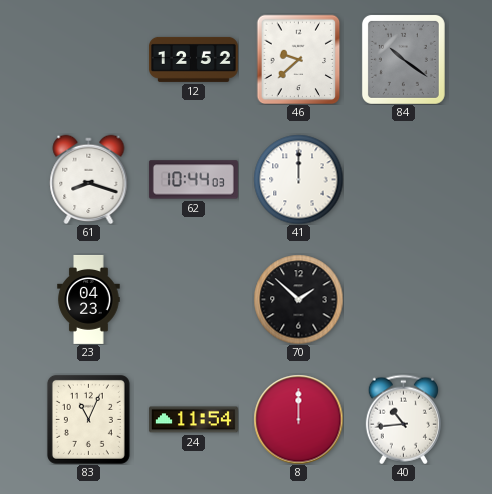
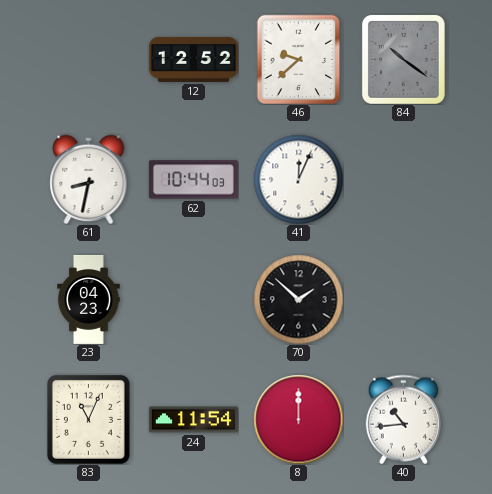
61: 8:18 -> 8:32
41: 12:00 -> 12:04
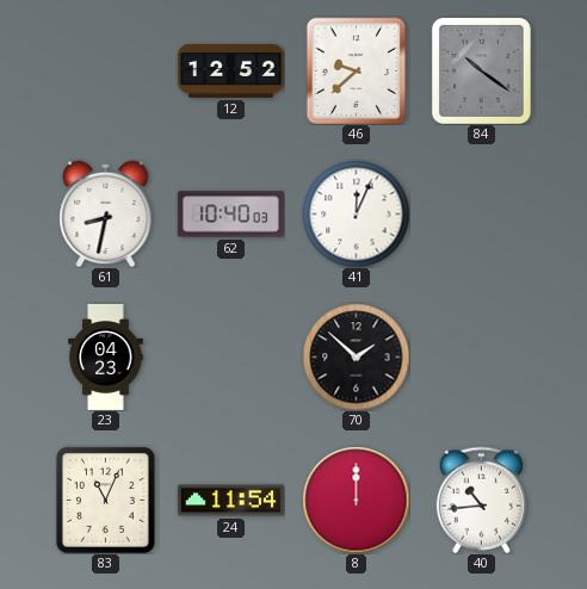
62: 10:44 -> 10:40
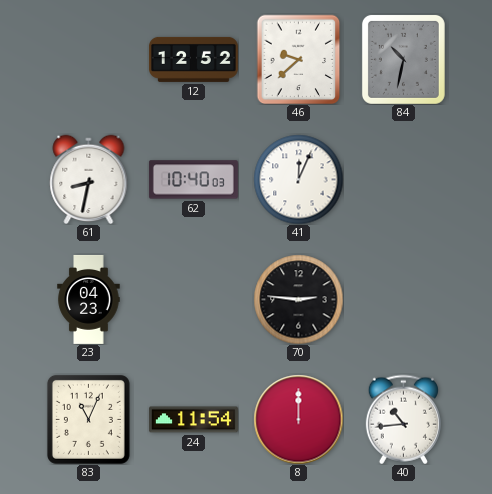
84: 10:21 -> 10:32
70: 1:52 -> 2:46
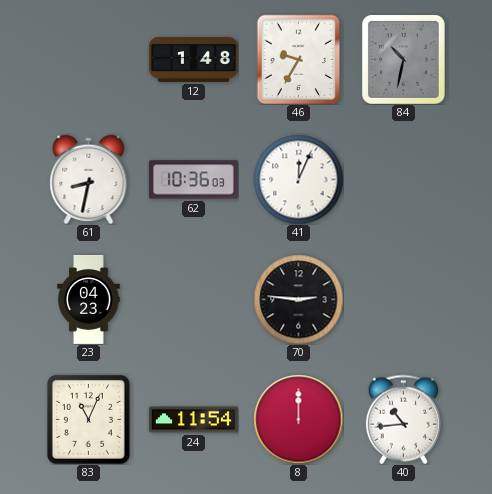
12: 12:52 -> 1:48
46: 9:38 -> 9:35
62: 10:40 -> 10:36
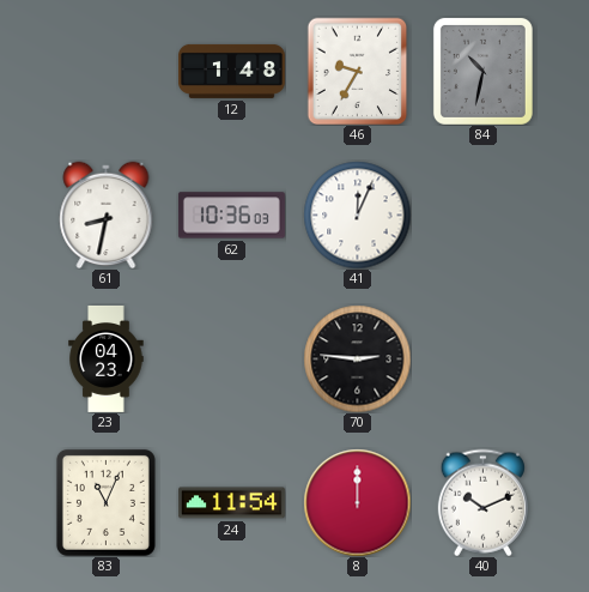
40: 10:44 -> 10:11
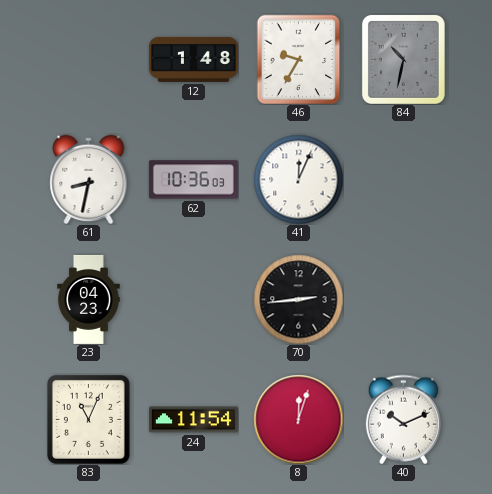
70: 2:46 -> 2:44
8: 12:00 -> 12:03
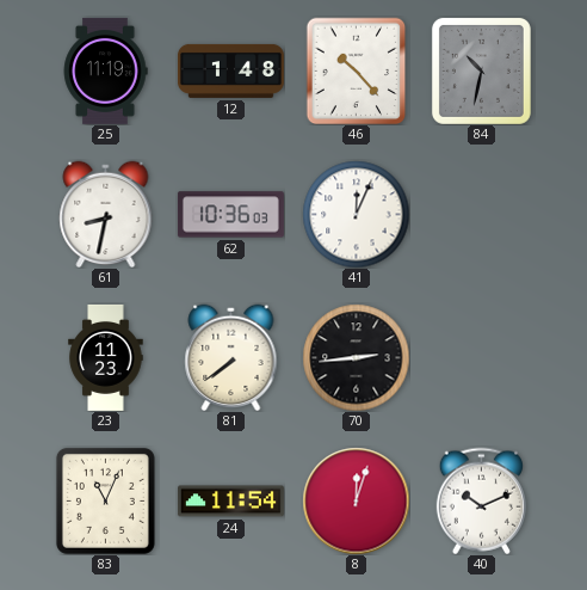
25: none -> 11:19
46: 9:35 -> 10:23
23: 04:23 -> 11:23
81: none -> 7:39
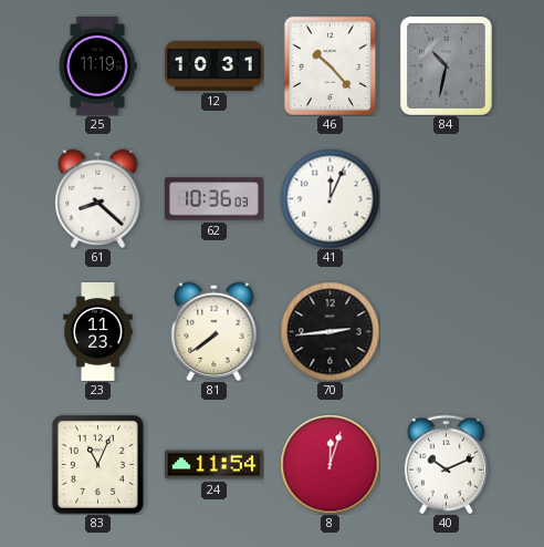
12: 1:48 -> 10:31
61: 8:32 -> 8:22
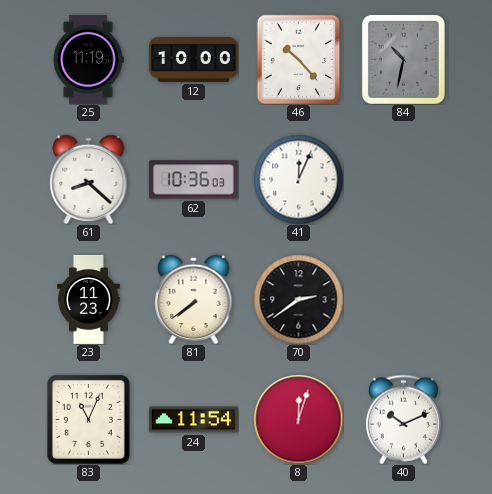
12: 10:31 -> 10:00
70: 2:44 -> 2:39
